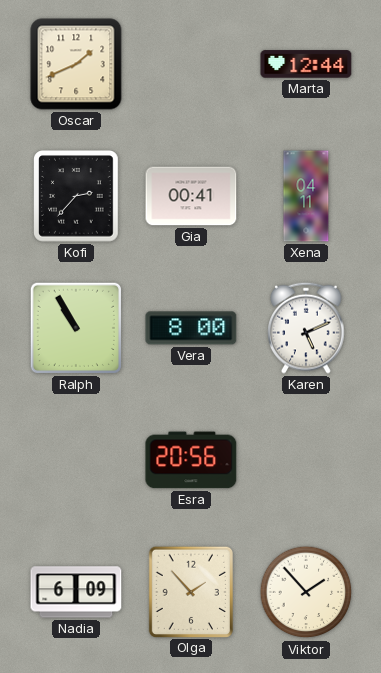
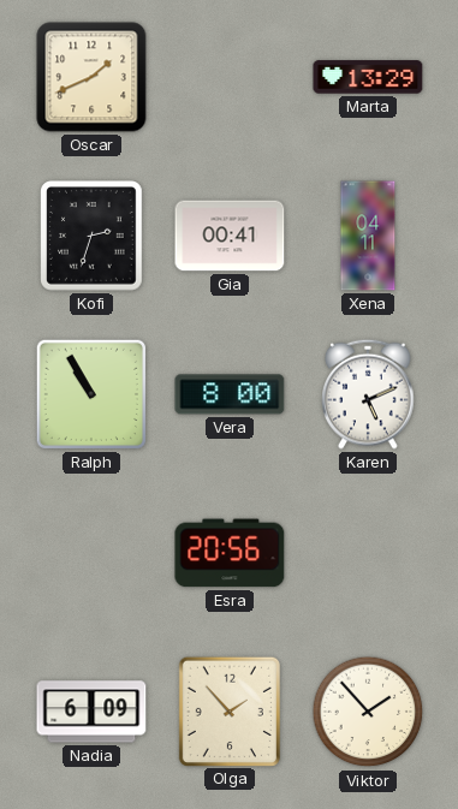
Marta: 12:44 -> 13:29
Kofi: 2:37 -> 2:33
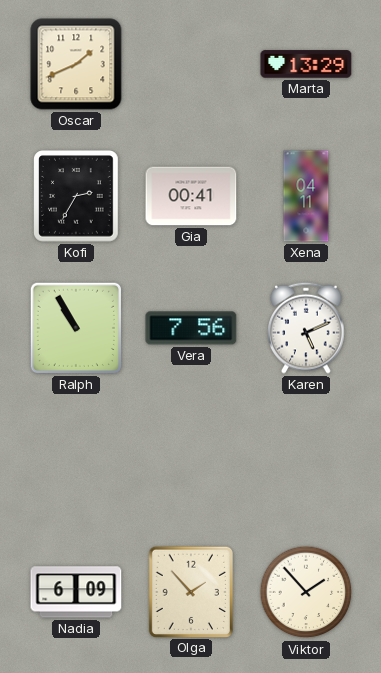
Kofi: 2:33 -> 2:35
Vera: 8:00 -> 7:56
Esra: 20:56 -> none
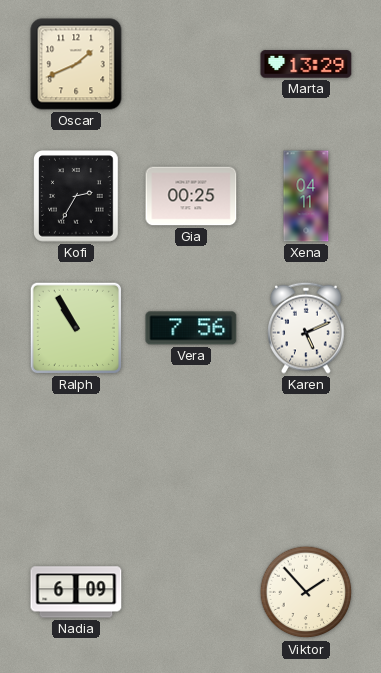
Gia: 00:41 -> 00:25
Olga: 1:53 -> none
